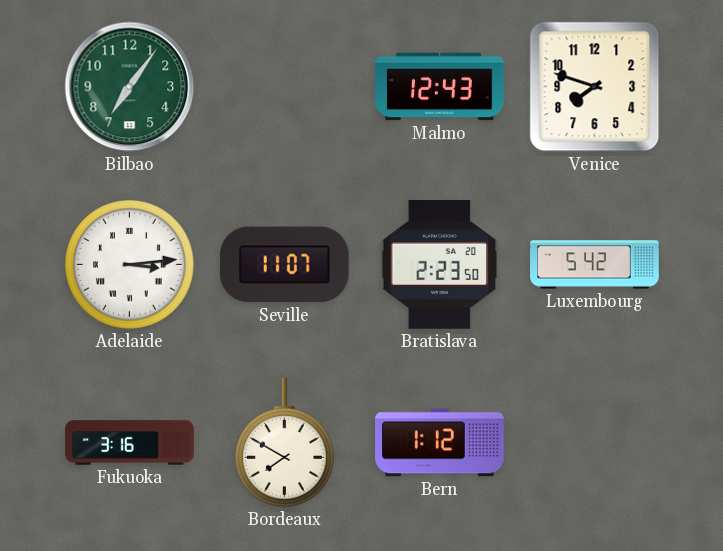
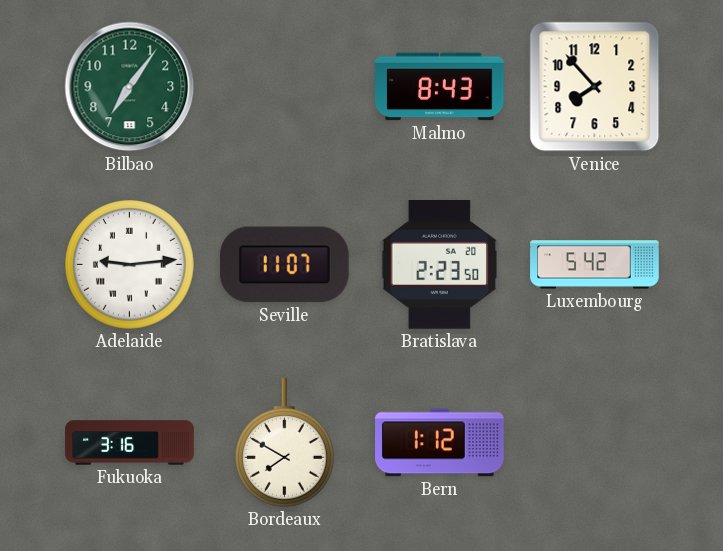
Malmo: 12:43 -> 8:43
Venice: 7:48 -> 7:53
Adelaide: 3:14 -> 9:14
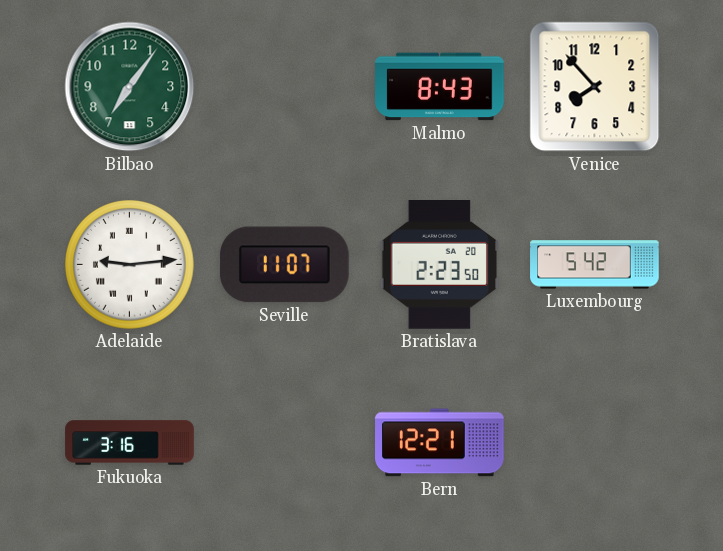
Bordeaux: 7:50 -> none
Bern: 1:12 -> 12:21
